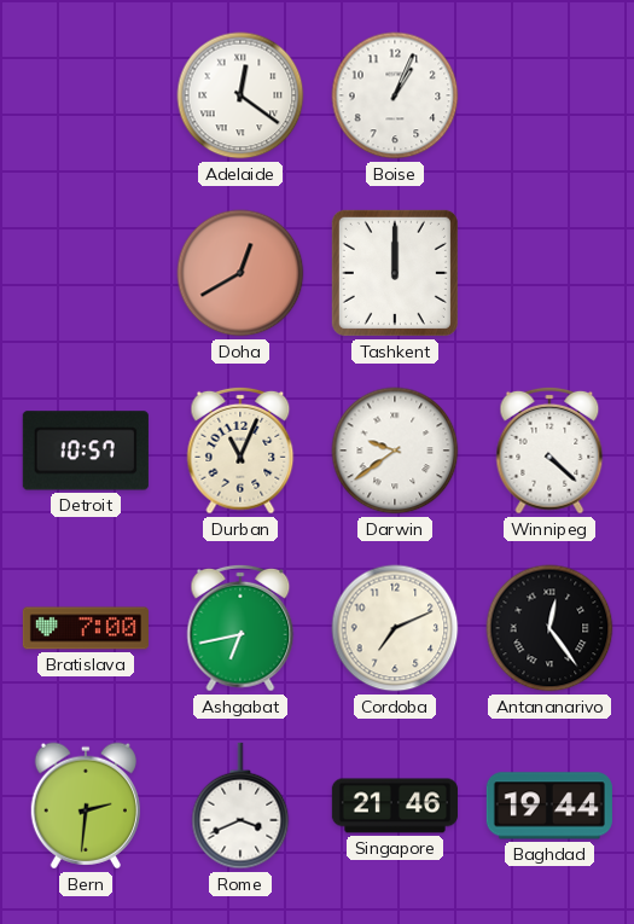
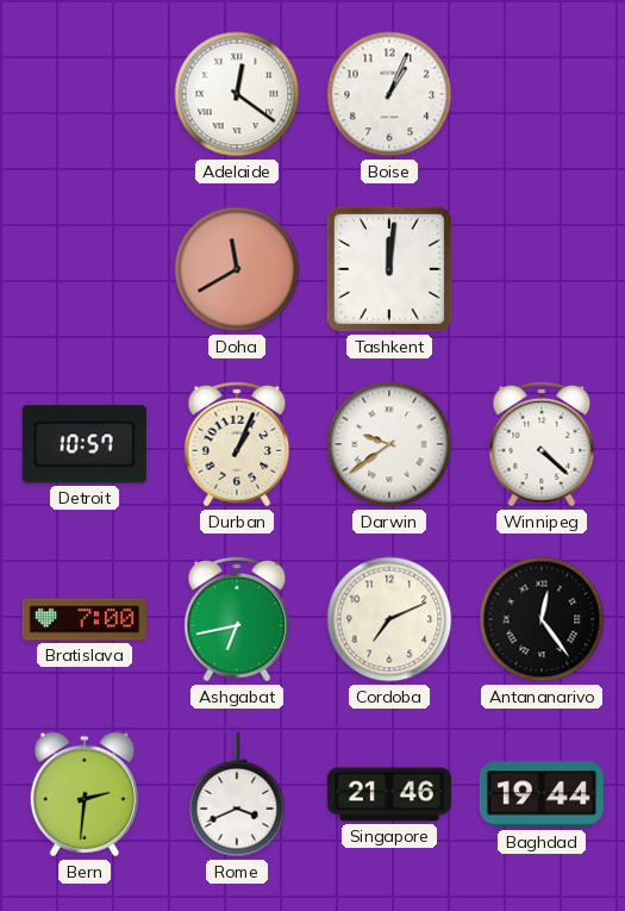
Doha: 12:40 -> 11:40
Tashkent: 12:00 -> 12:01
Durban: 11:04 -> 1:04
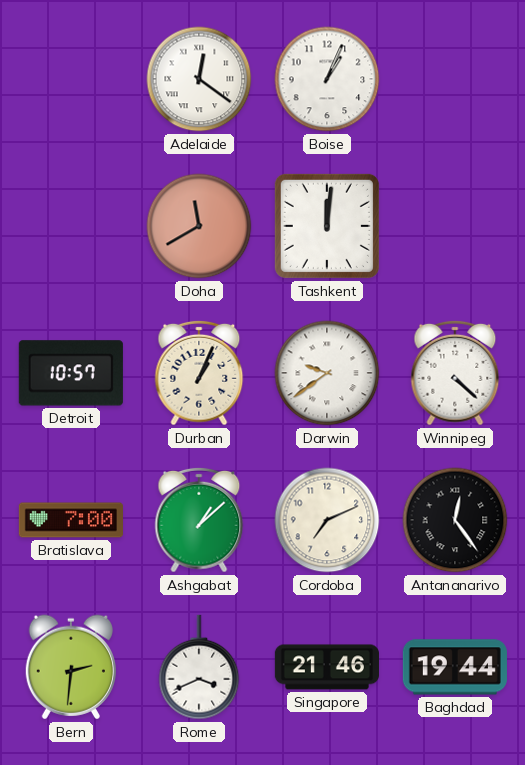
Ashgabat: 6:43 -> 1:08
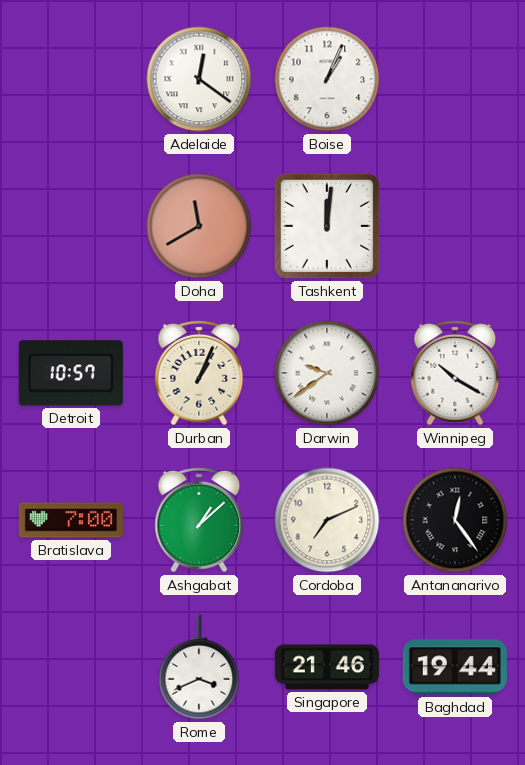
Winnipeg: 4:22 -> 10:20
Bern: 2:31 -> none
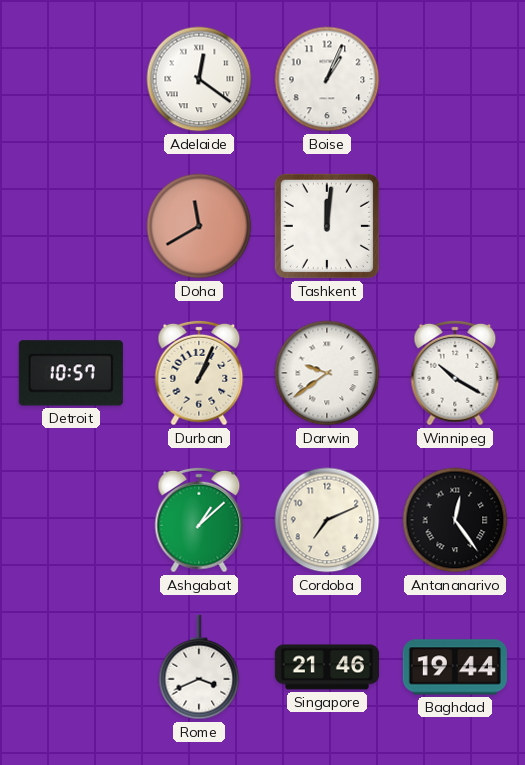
Bratislava: 7:00 -> none
